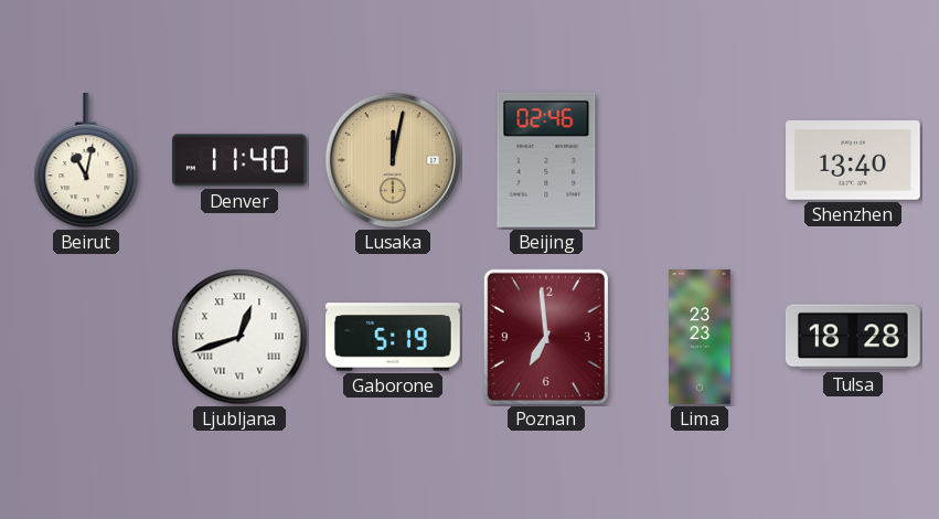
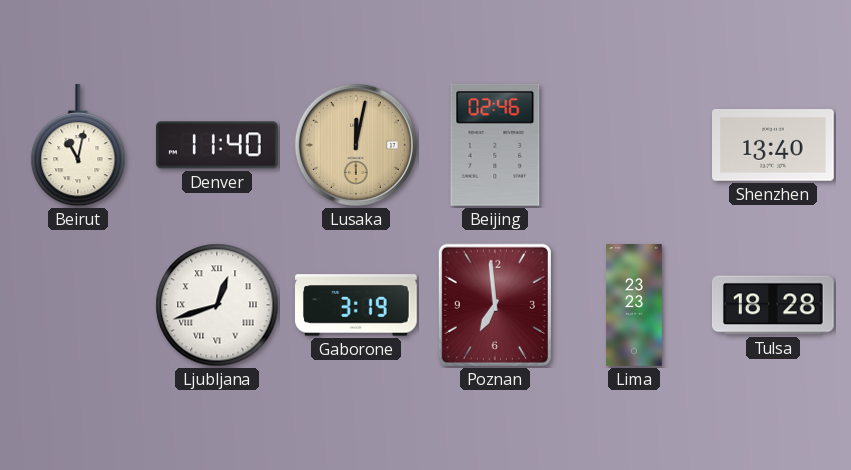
Gaborone: 5:19 -> 3:19
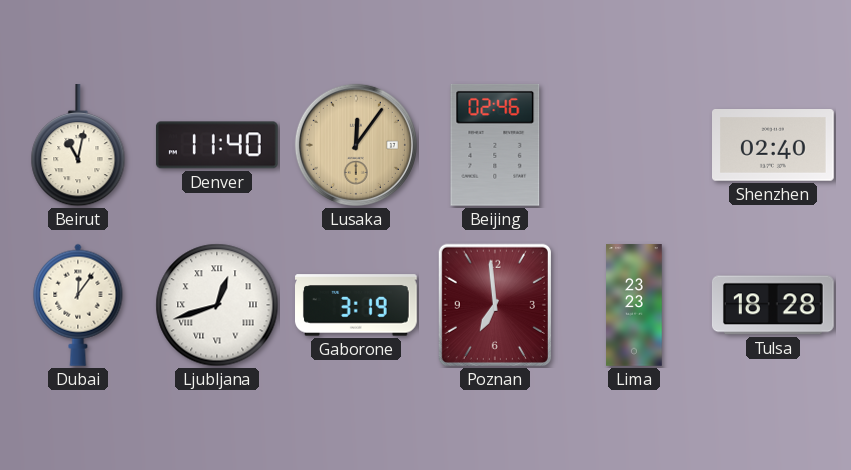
Lusaka: 12:02 -> 12:06
Shenzhen: 13:40 -> 02:40
Dubai: none -> 12:06
